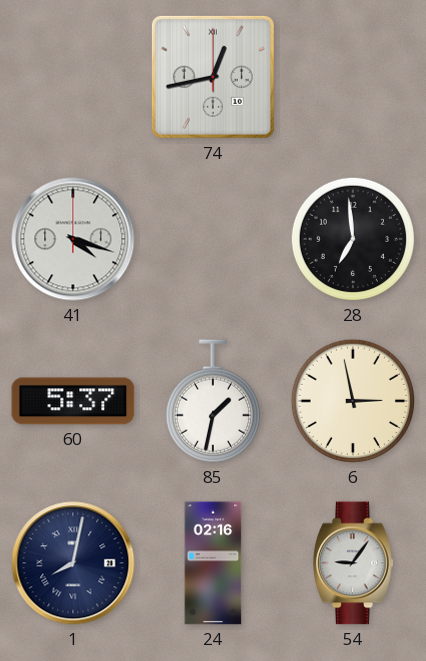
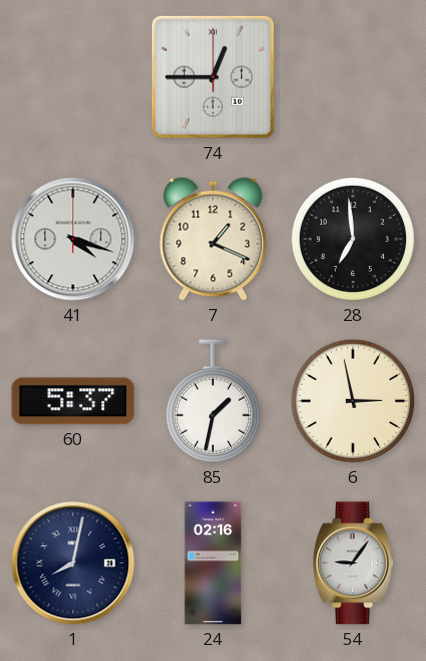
74: 12:43 -> 12:45
7: none -> 1:19
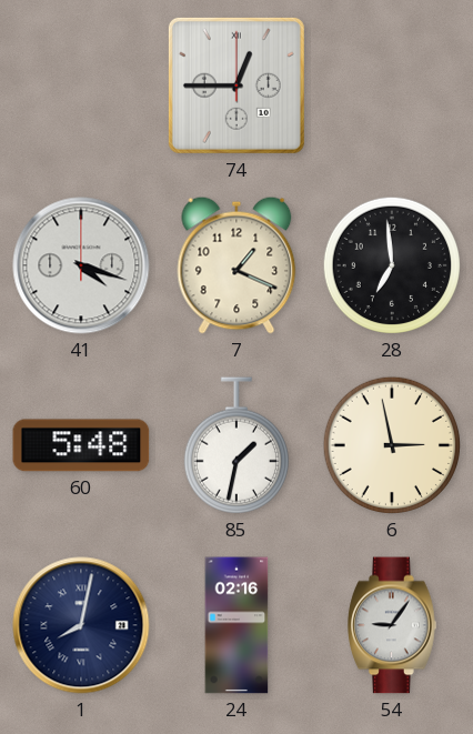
60: 5:37 -> 5:48
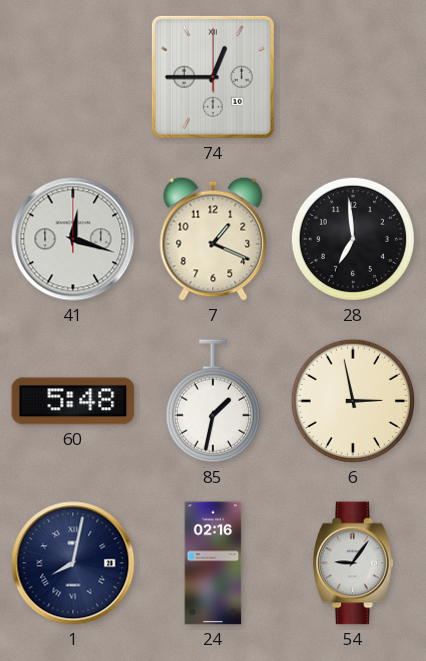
41: 4:18 -> 12:18
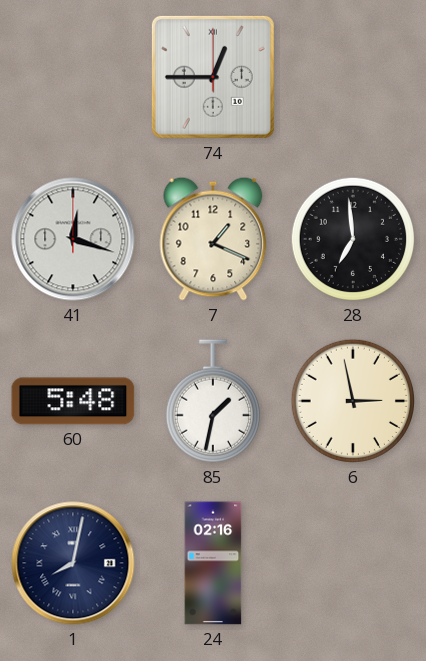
54: 9:06 -> none
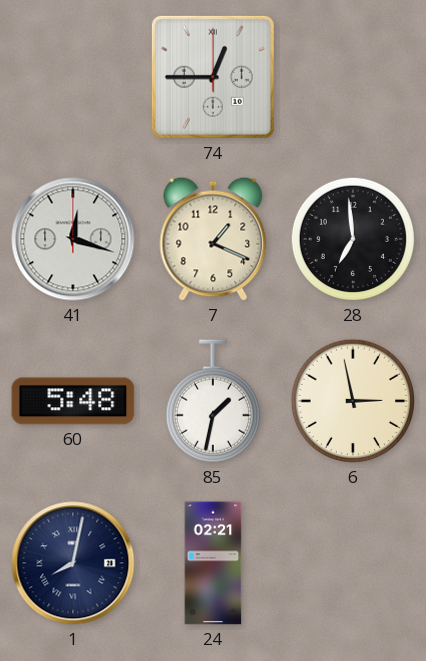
24: 02:16 -> 02:21
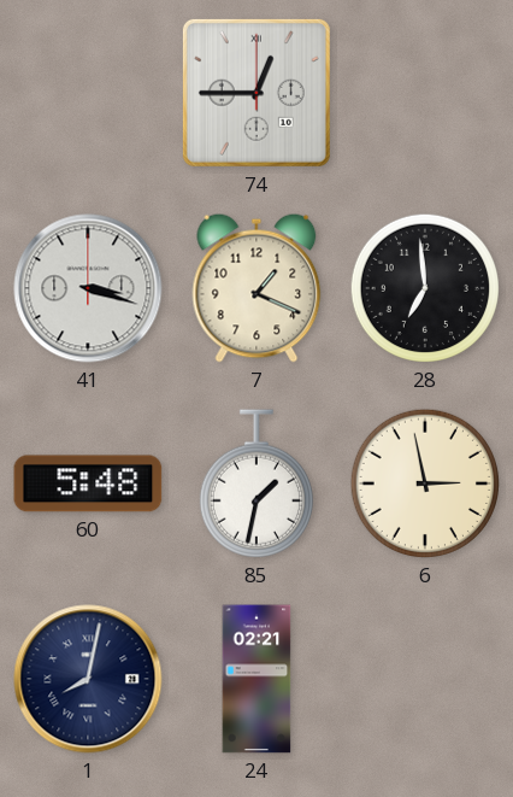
41: 12:18 -> 3:18
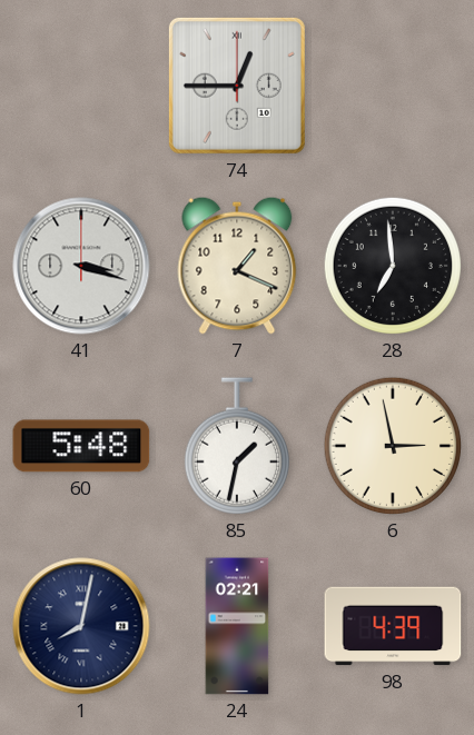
98: none -> 4:39
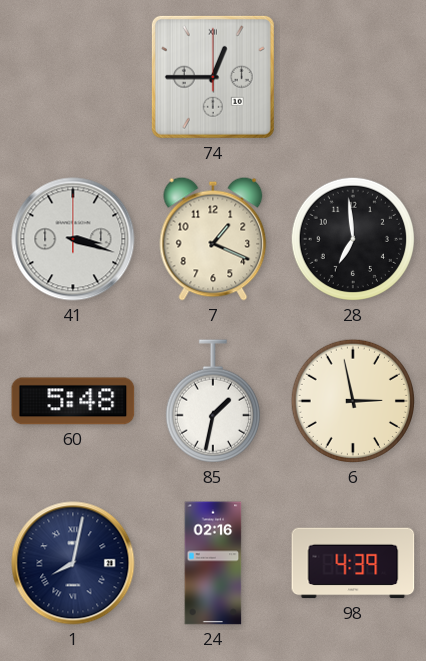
24: 02:21 -> 02:16
